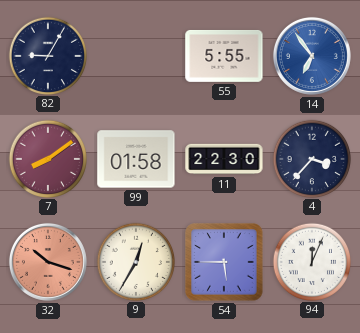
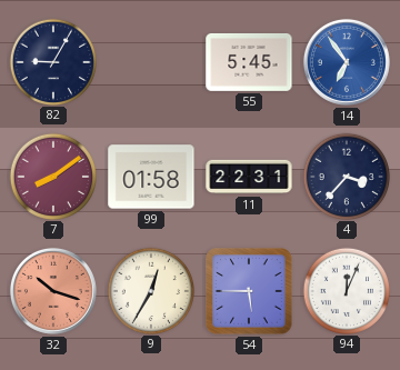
55: 5:55 -> 5:45
11: 22:30 -> 22:31
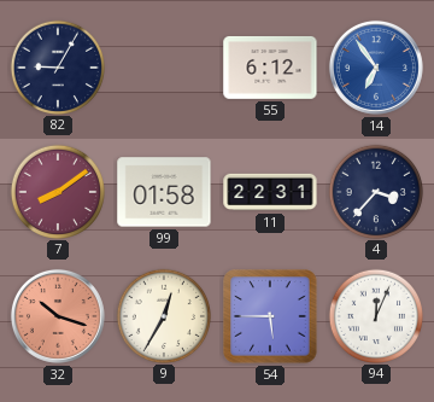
55: 5:45 -> 6:12
